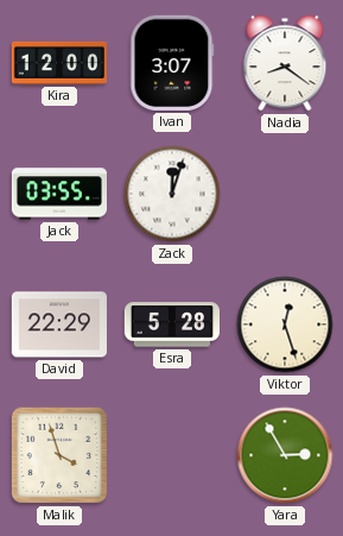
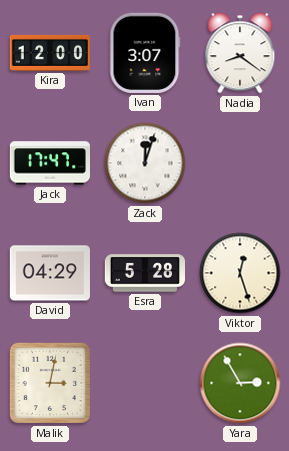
Jack: 03:55 -> 17:47
David: 22:29 -> 04:29
Malik: 3:57 -> 3:02
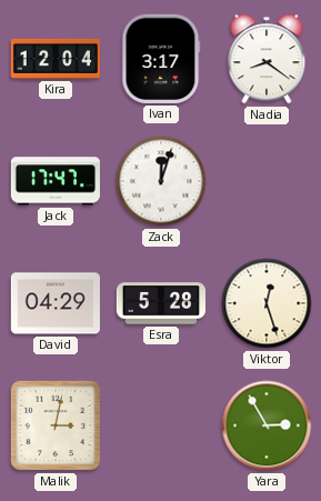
Kira: 12:00 -> 12:04
Ivan: 3:07 -> 3:17
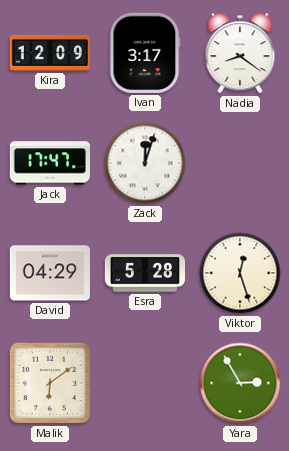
Kira: 12:04 -> 12:09
Malik: 3:02 -> 6:09
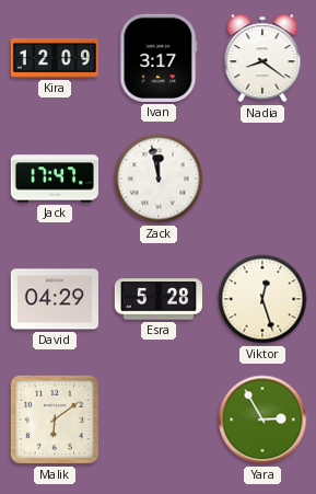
Zack: 12:03 -> 11:58
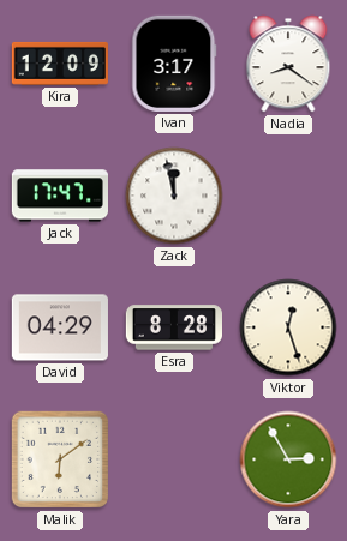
Esra: 5:28 -> 8:28
